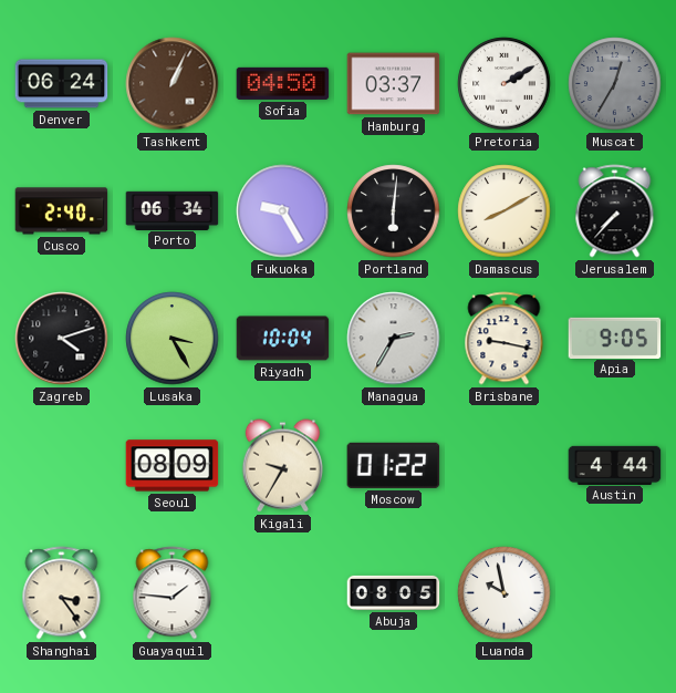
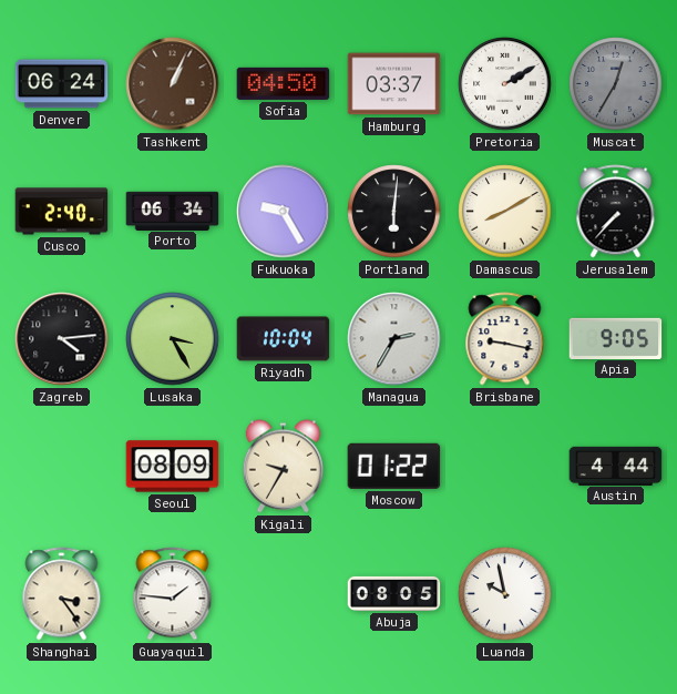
Zagreb: 4:12 -> 4:14
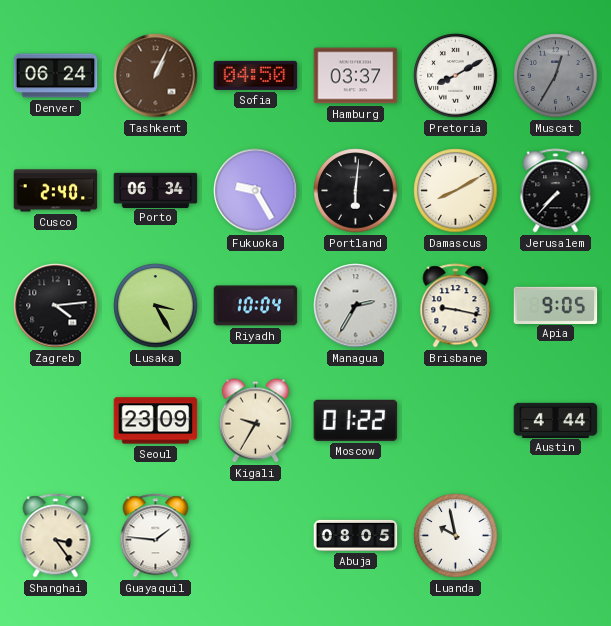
Pretoria: 2:10 -> 8:10
Seoul: 08:09 -> 23:09
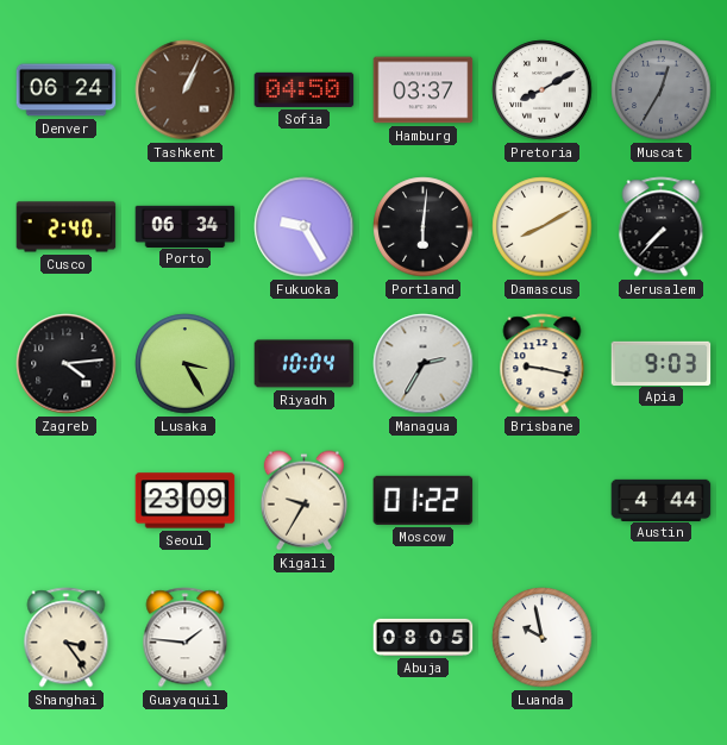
Apia: 9:05 -> 9:03
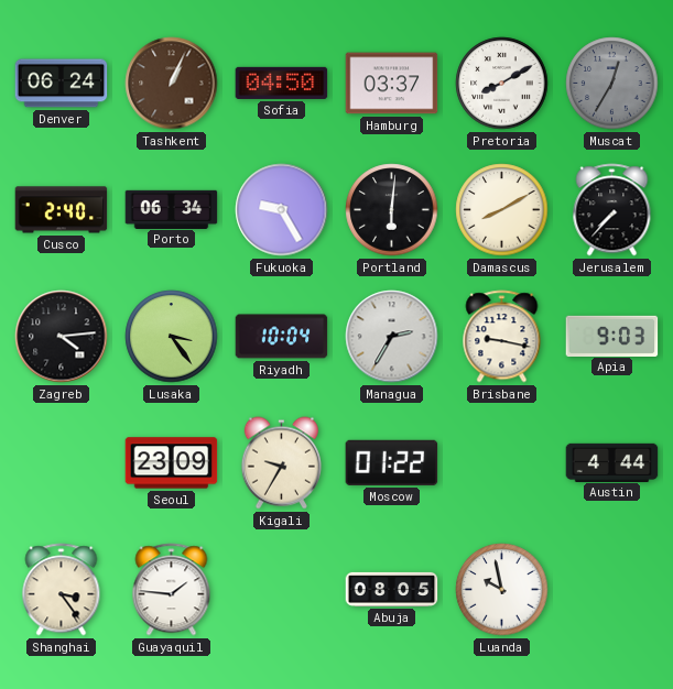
Lusaka: 3:25 -> 3:24
